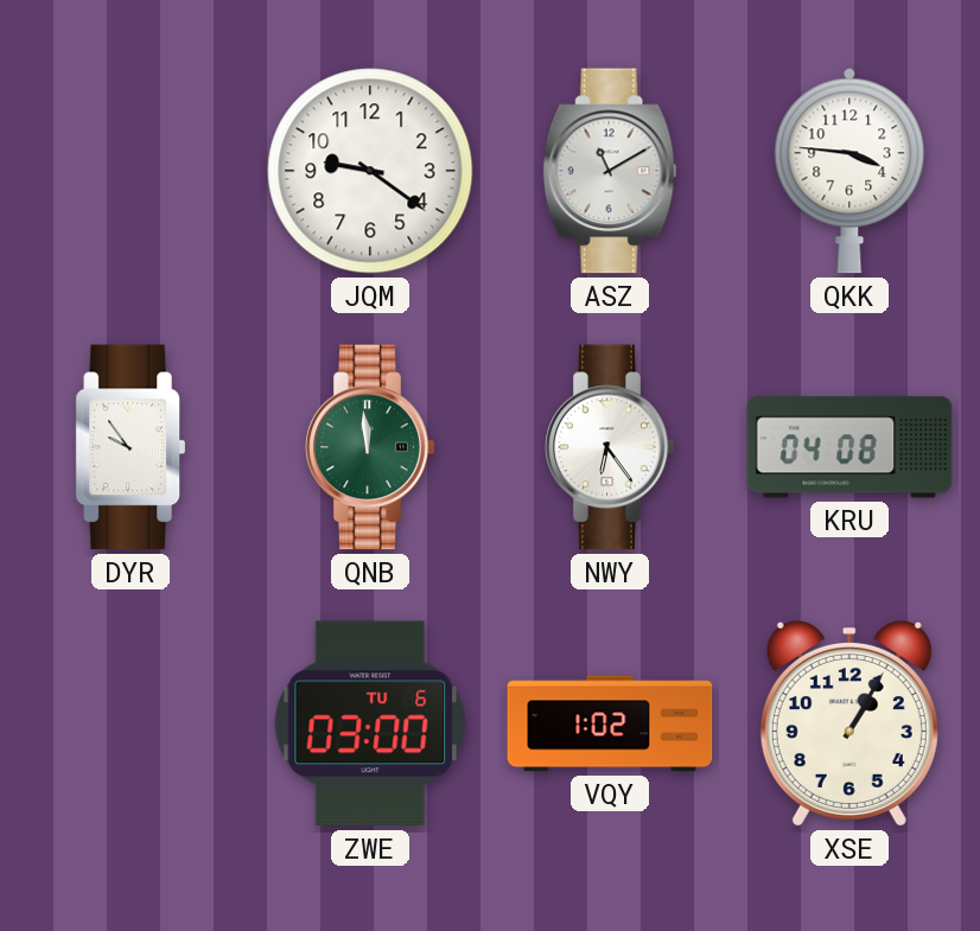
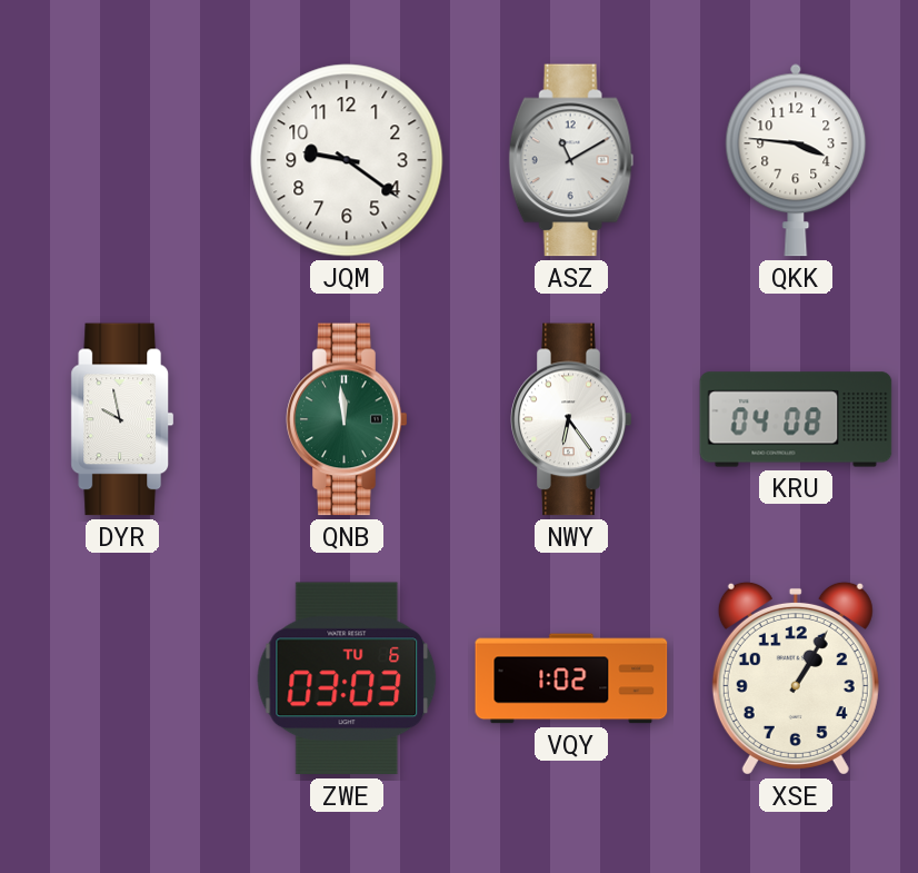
DYR: 9:54 -> 9:58
ZWE: 03:00 -> 03:03
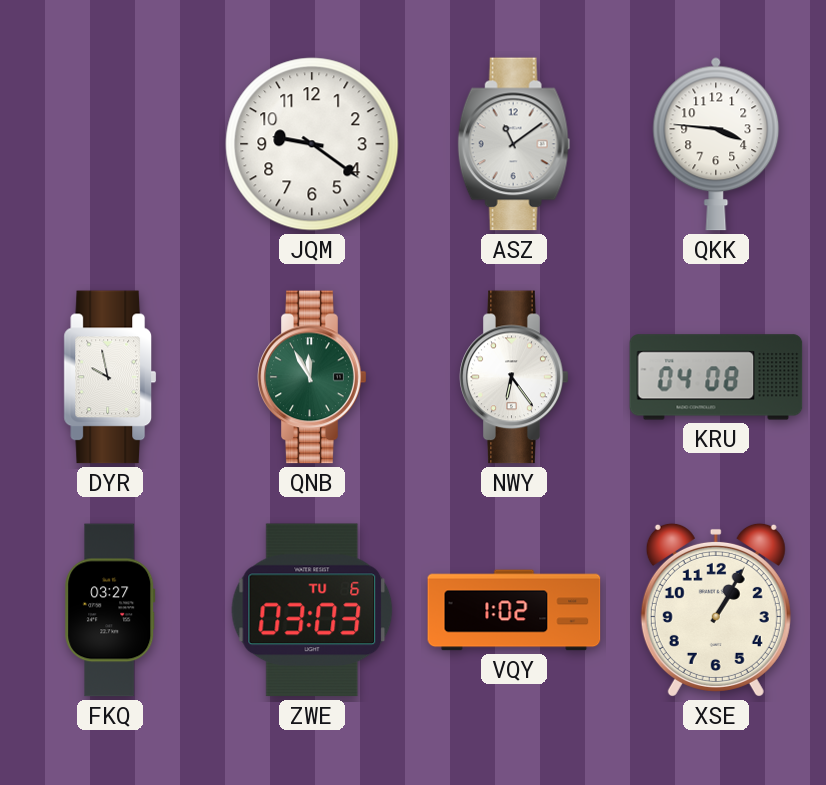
ASZ: 11:10 -> 11:09
QNB: 11:59 -> 11:55
FKQ: none -> 03:27
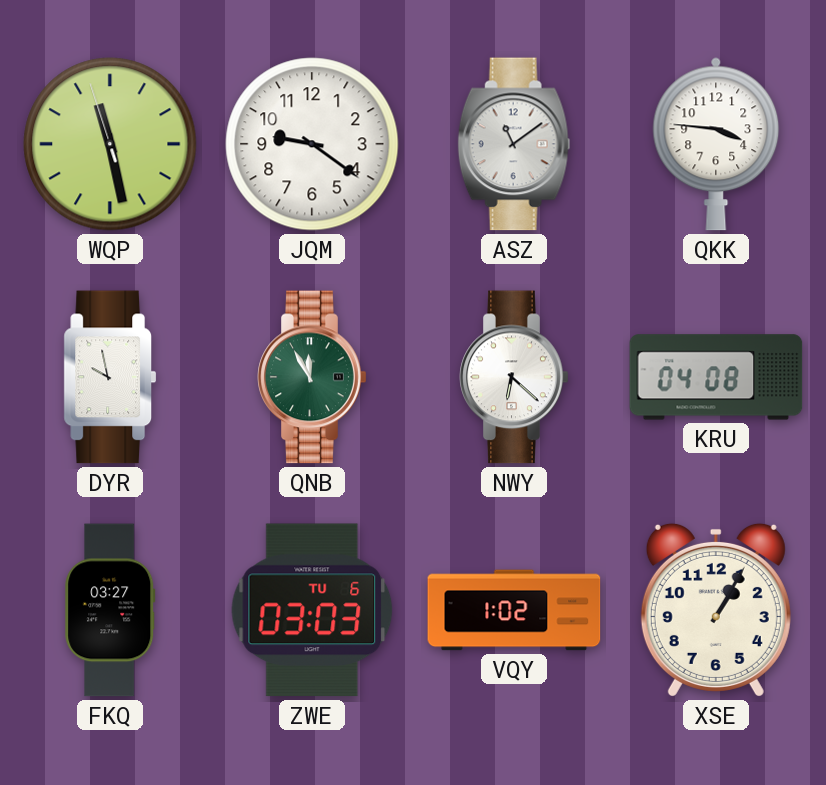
WQP: none -> 11:27
NWY: 6:24 -> 6:22
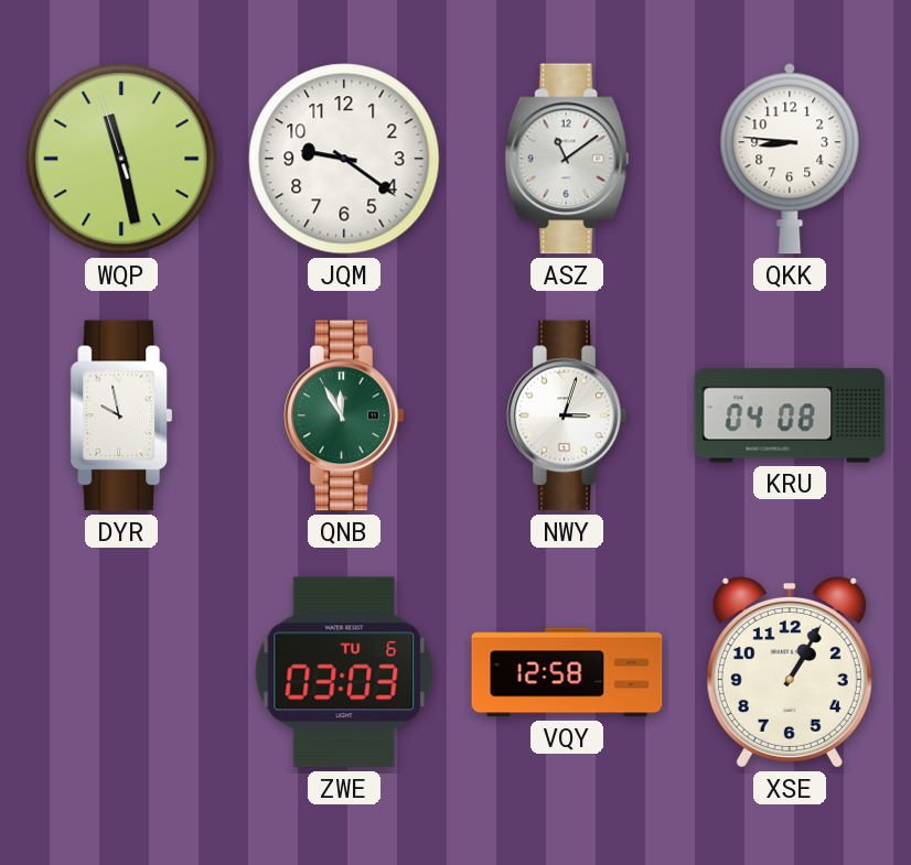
QKK: 3:46 -> 8:46
NWY: 6:22 -> 3:03
FKQ: 03:27 -> none
VQY: 1:02 -> 12:58
